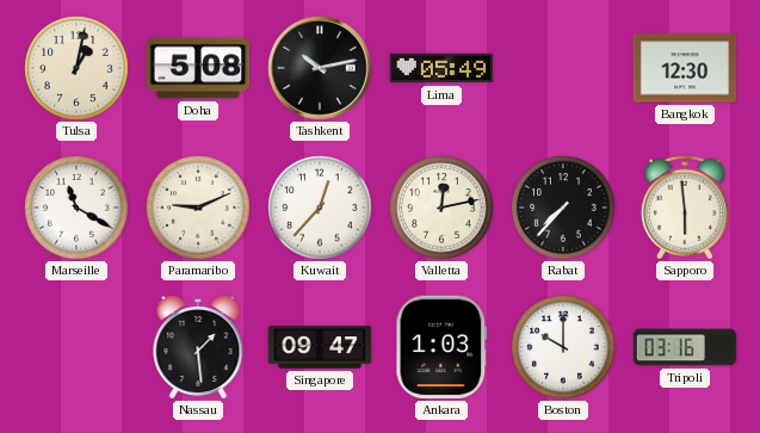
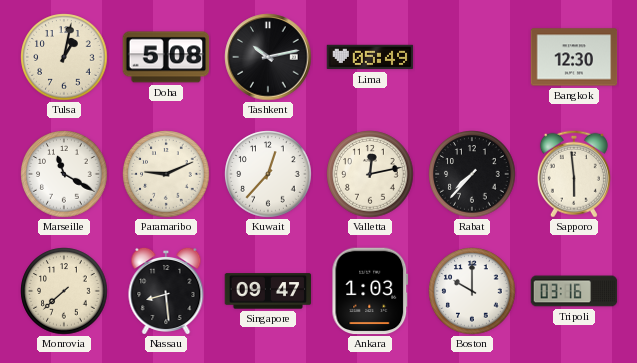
Monrovia: none -> 7:38
Nassau: 1:29 -> 8:29
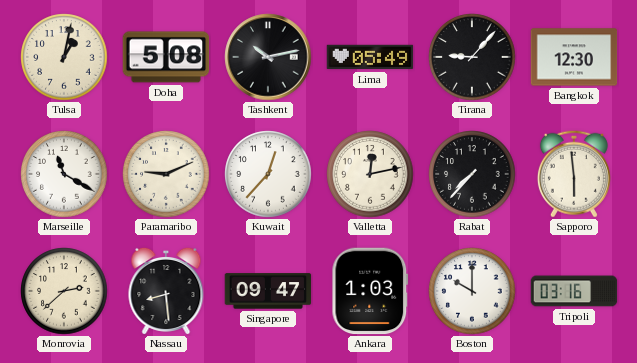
Tirana: none -> 9:07
Monrovia: 7:38 -> 2:38
